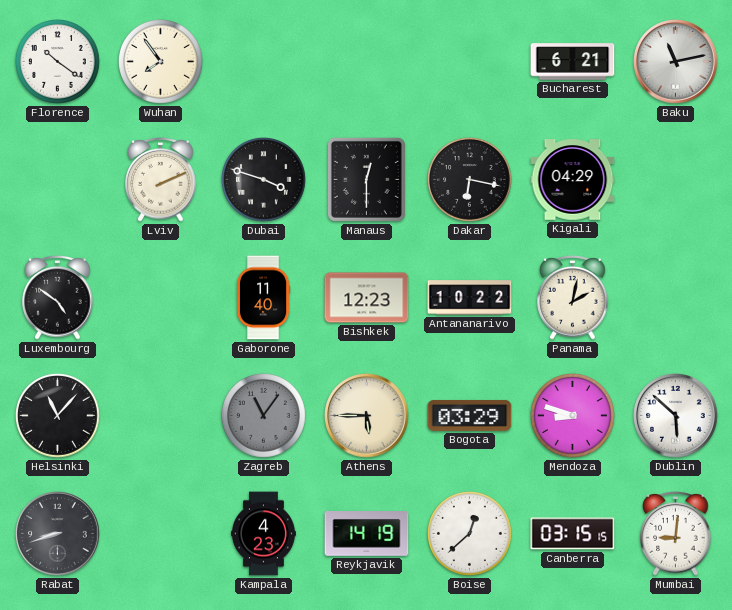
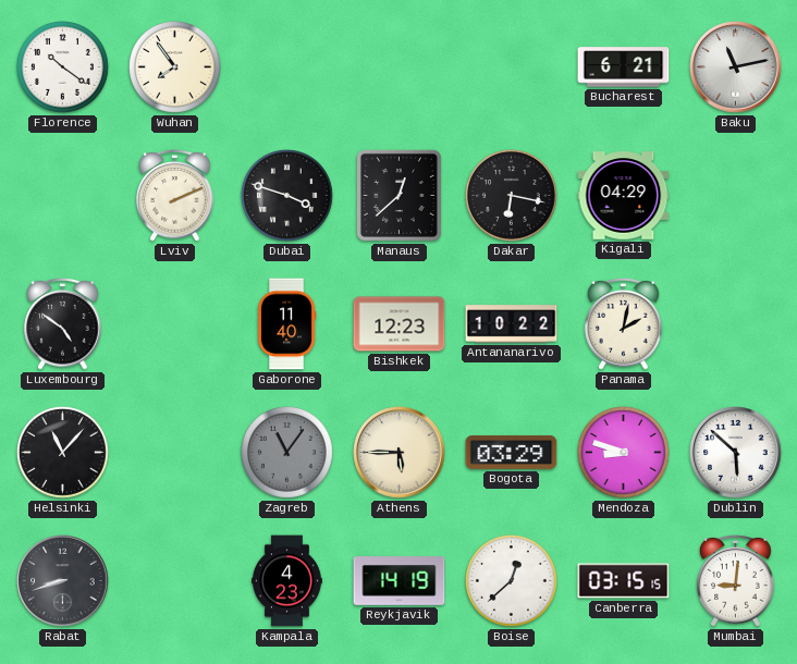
Manaus: 12:30 -> 12:38
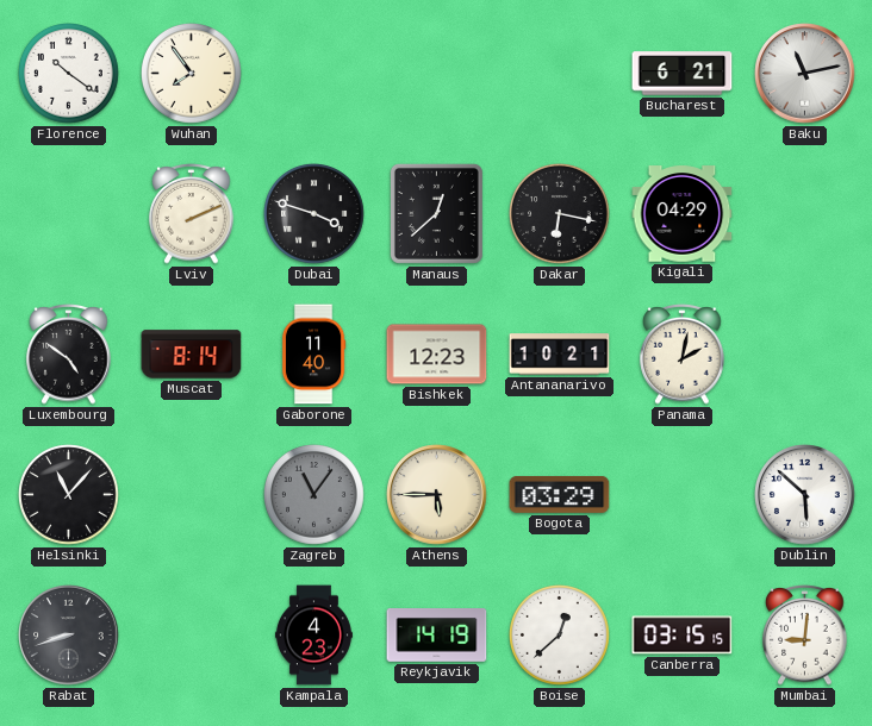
Muscat: none -> 8:14
Antananarivo: 10:22 -> 10:21
Mendoza: 8:48 -> none
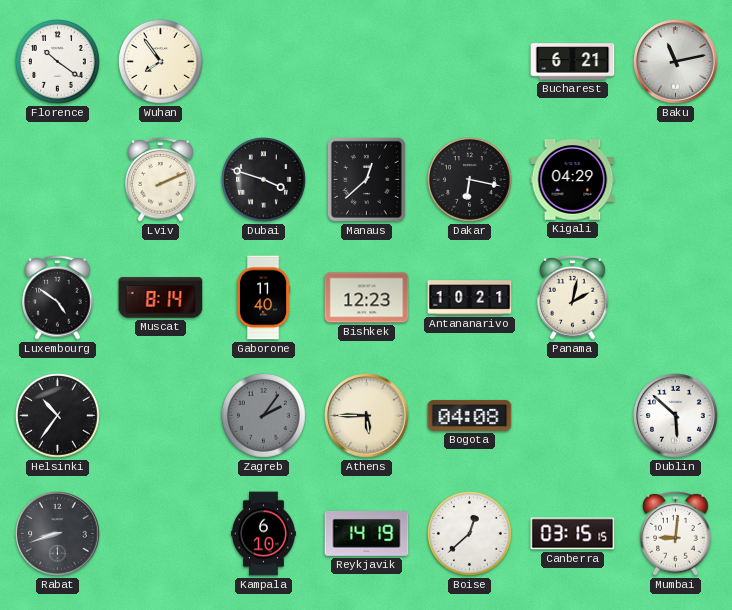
Helsinki: 11:07 -> 10:36
Zagreb: 11:06 -> 2:06
Bogota: 03:29 -> 04:08
Kampala: 4:23 -> 6:10
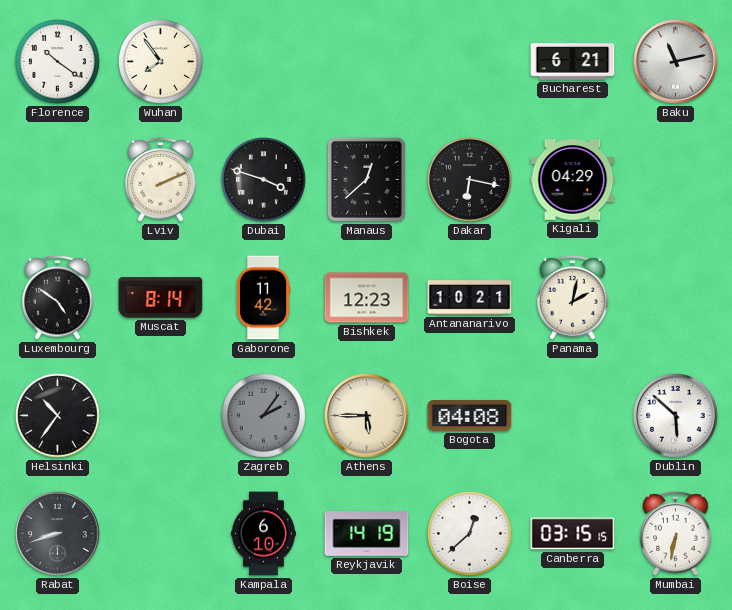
Gaborone: 11:40 -> 11:42
Mumbai: 9:01 -> 6:32
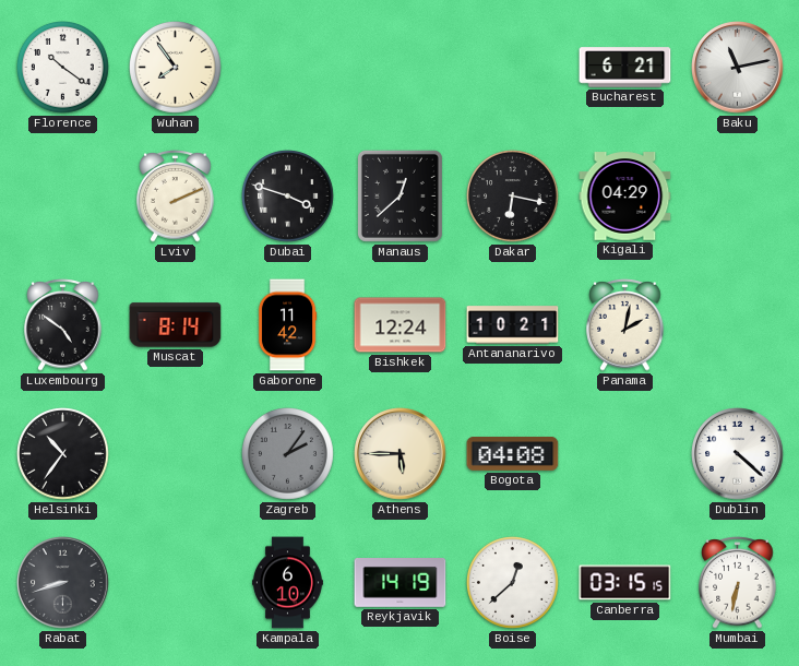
Bishkek: 12:23 -> 12:24
Dublin: 5:52 -> 4:22
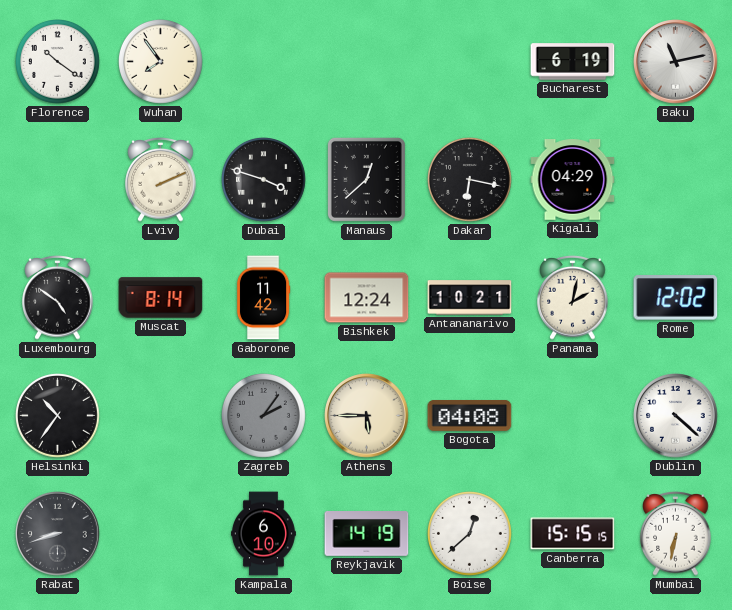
Bucharest: 6:21 -> 6:19
Rome: none -> 12:02
Canberra: 03:15 -> 15:15
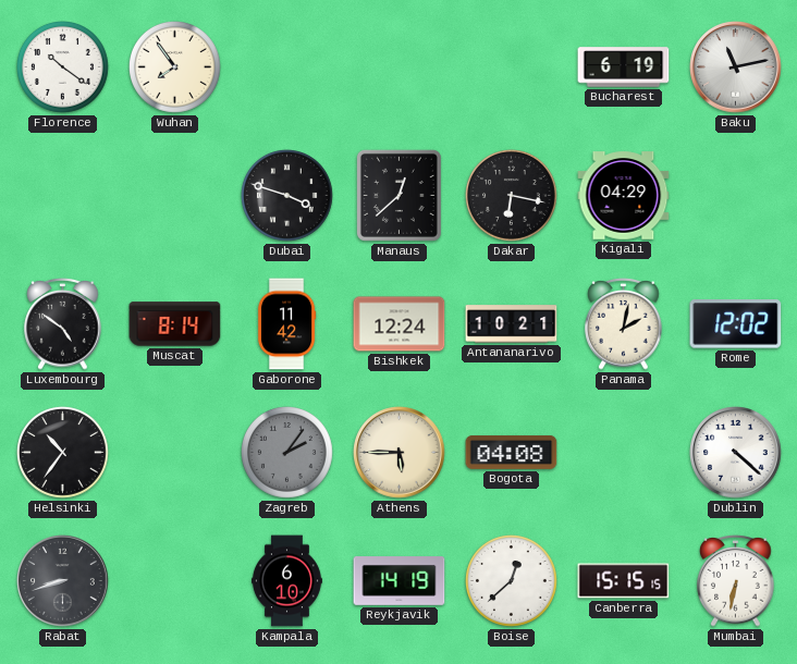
Lviv: 2:11 -> none
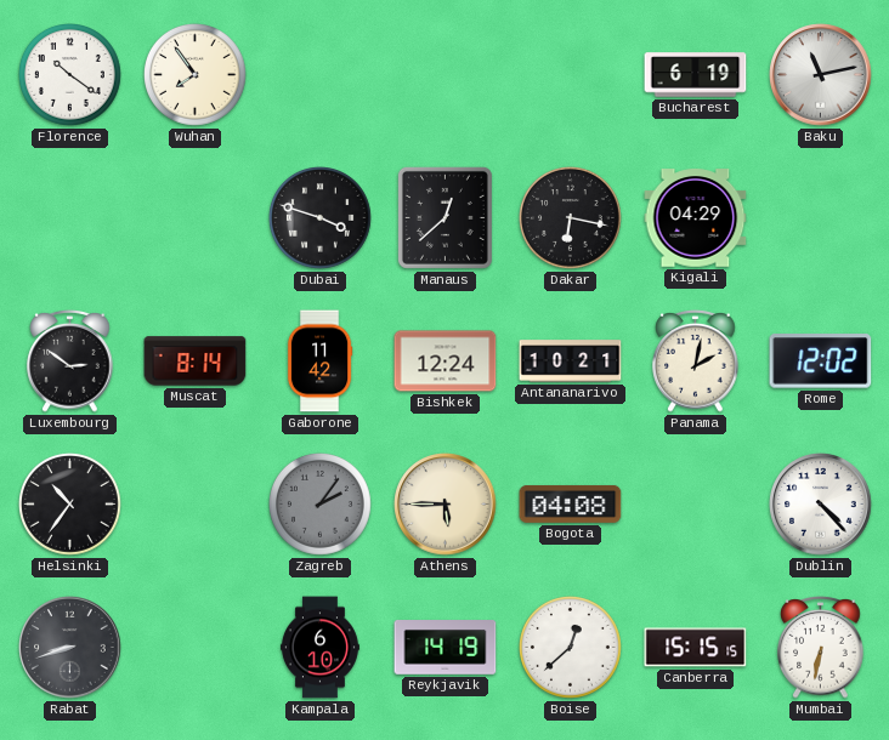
Luxembourg: 4:51 -> 2:51
Dublin: 4:22 -> 4:23
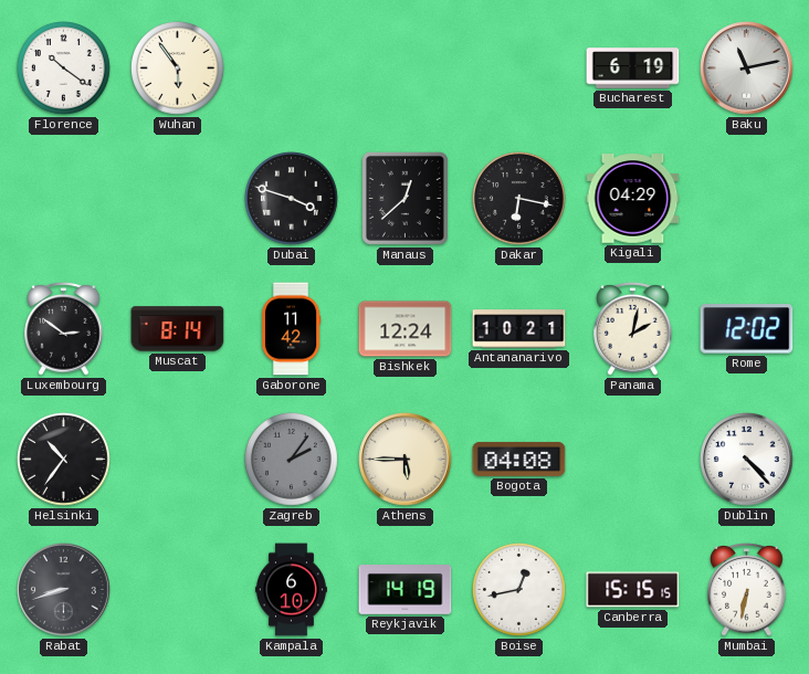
Wuhan: 7:54 -> 5:54
Boise: 12:38 -> 12:43
